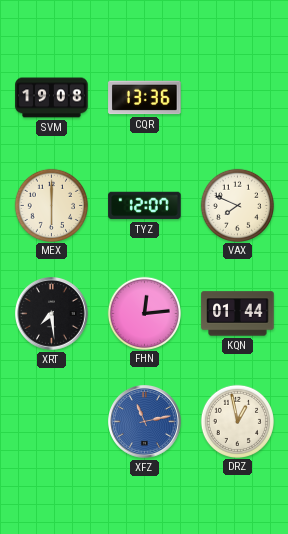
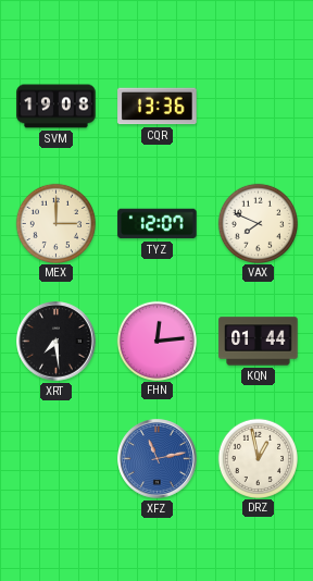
MEX: 6:00 -> 3:00
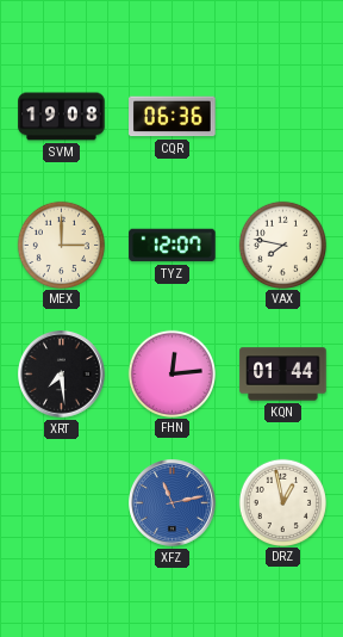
CQR: 13:36 -> 06:36
VAX: 7:49 -> 7:47
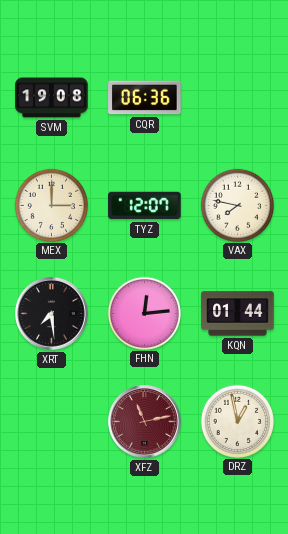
XFZ dial: blue -> burgundy
